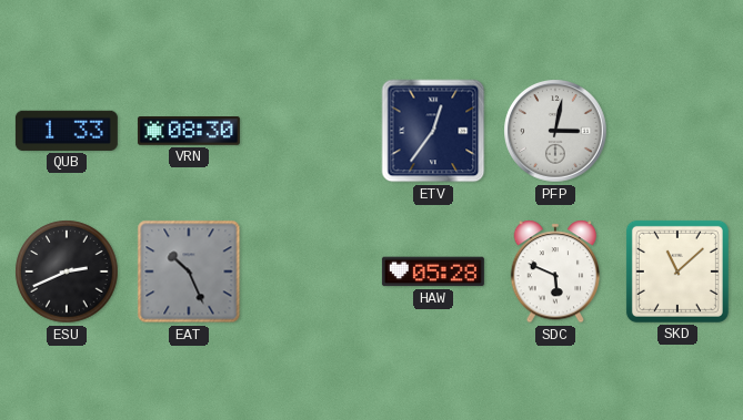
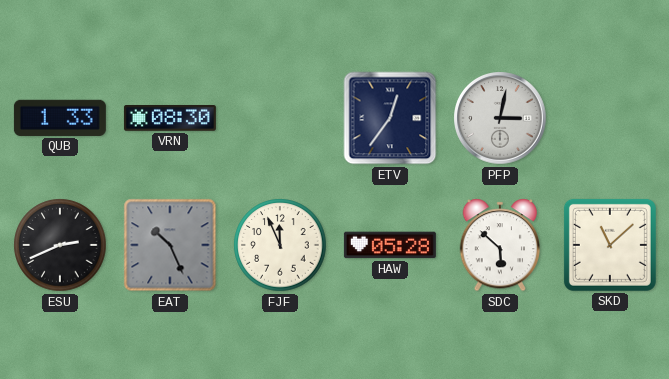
FJF: none -> 11:56
SDC: 5:49 -> 5:52
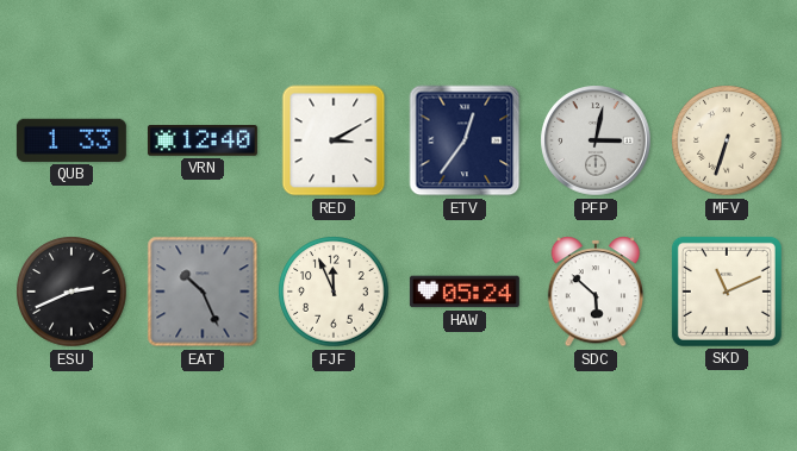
VRN: 08:30 -> 12:40
RED: none -> 3:10
MFV: none -> 6:33
HAW: 05:28 -> 05:24
SKD: 11:08 -> 11:11
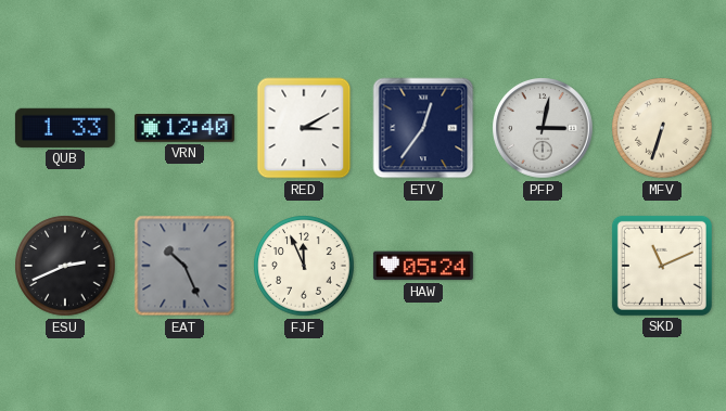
SDC: 5:52 -> none
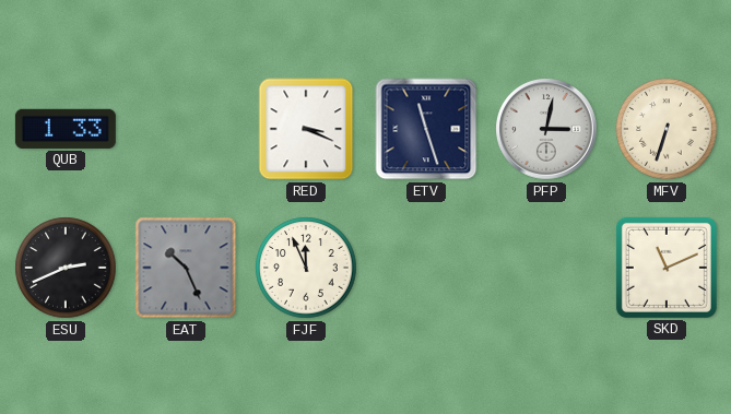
VRN: 12:40 -> none
RED: 3:10 -> 3:19
ETV: 12:36 -> 11:27
HAW: 05:24 -> none
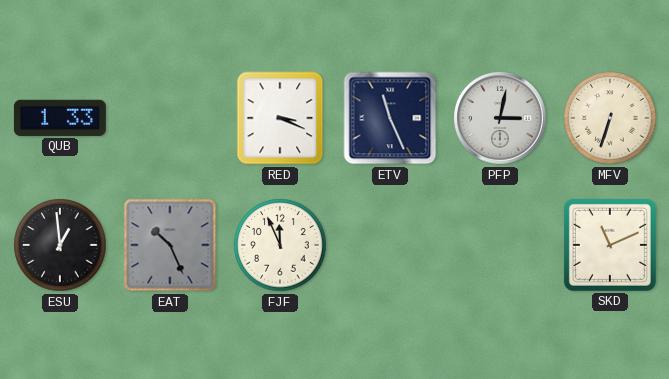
ETV: 11:27 -> 11:26
ESU: 2:41 -> 12:59
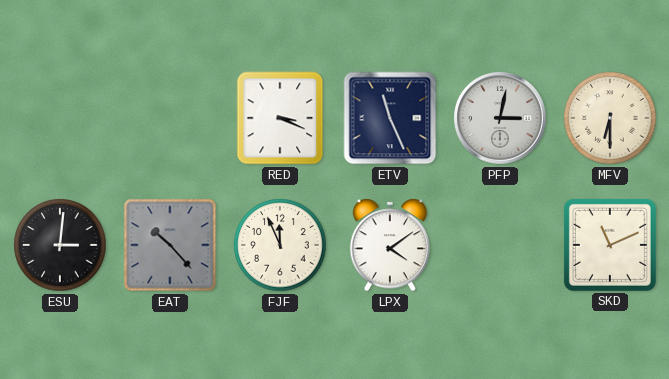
QUB: 1:33 -> none
MFV: 6:33 -> 6:30
ESU: 12:59 -> 3:01
EAT: 10:26 -> 10:23
LPX: none -> 4:09
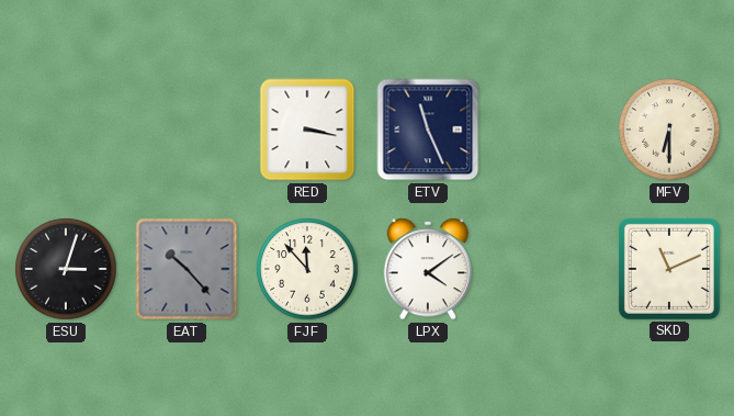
RED: 3:19 -> 3:17
PFP: 3:02 -> none
ESU: 3:01 -> 3:03
FJF: 11:56 -> 11:53
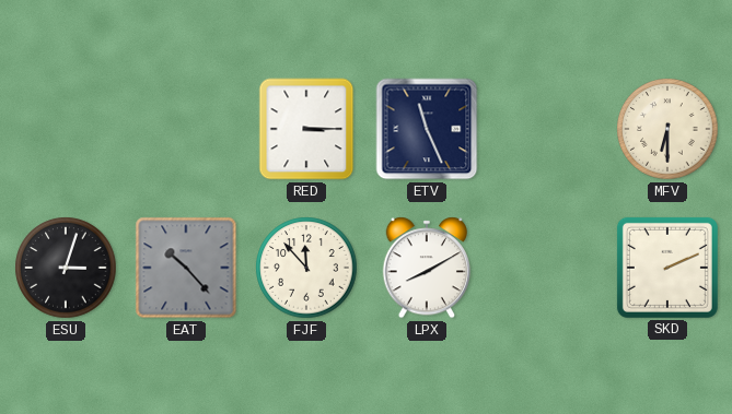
RED: 3:17 -> 3:15
LPX: 4:09 -> 8:10
SKD: 11:11 -> 2:11
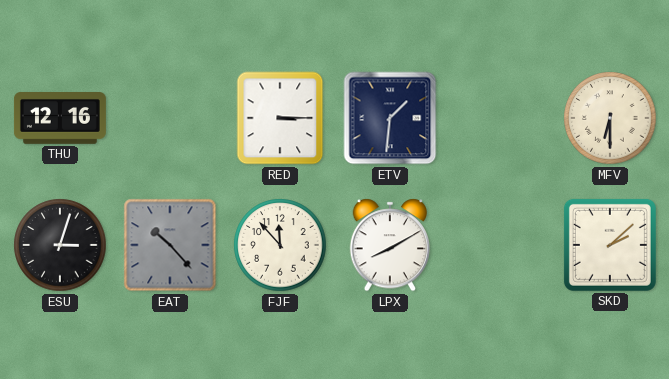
THU: none -> 12:16
ETV: 11:26 -> 1:31
SKD: 2:11 -> 2:08
